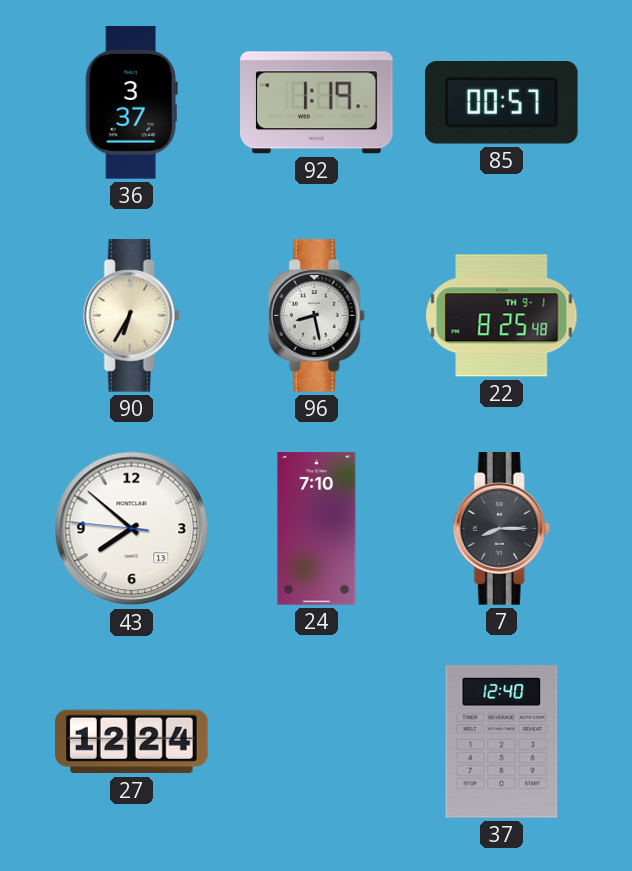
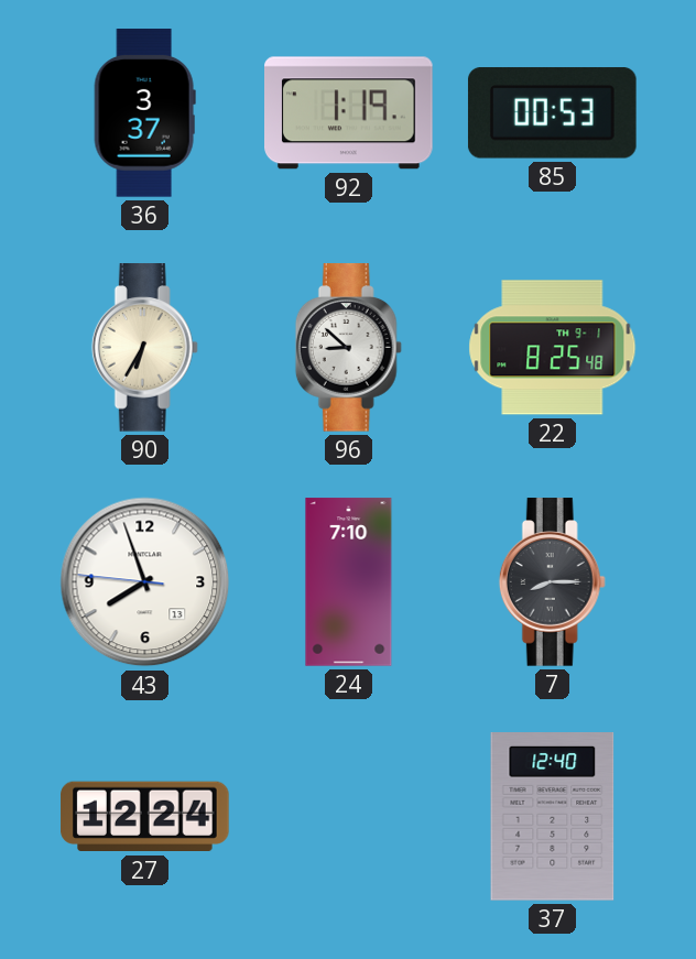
85: 00:57 -> 00:53
96: 8:28 -> 8:52
43: 7:51 -> 7:56
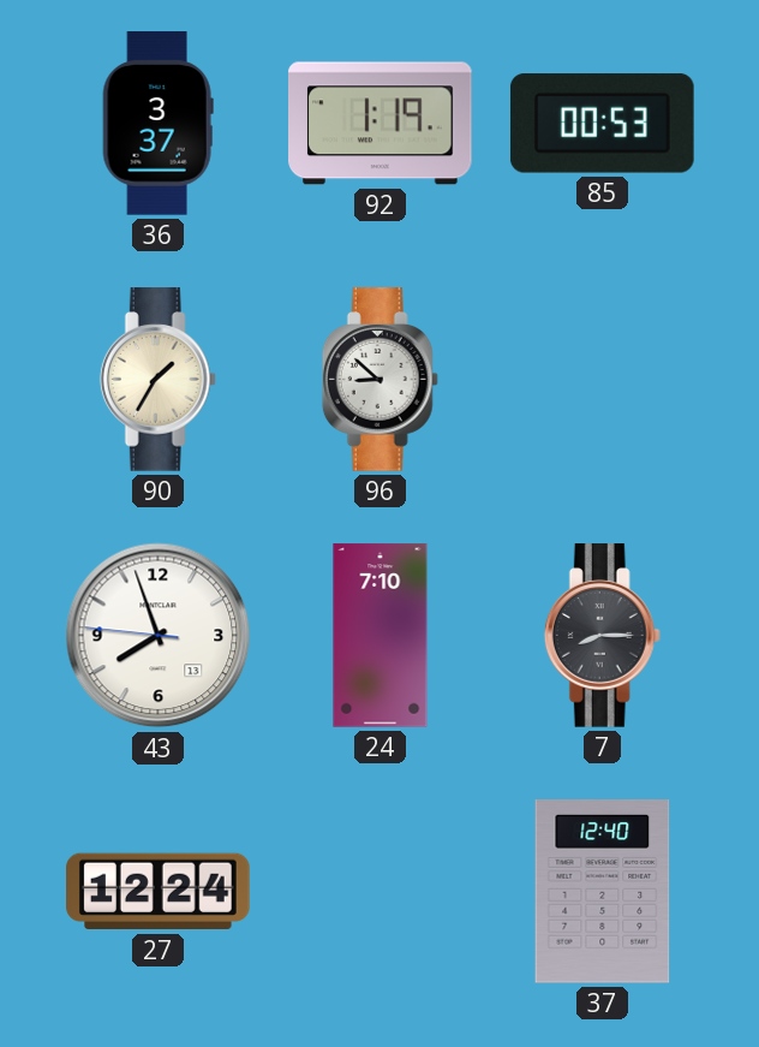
90: 6:35 -> 1:35
22: 8:25 -> none
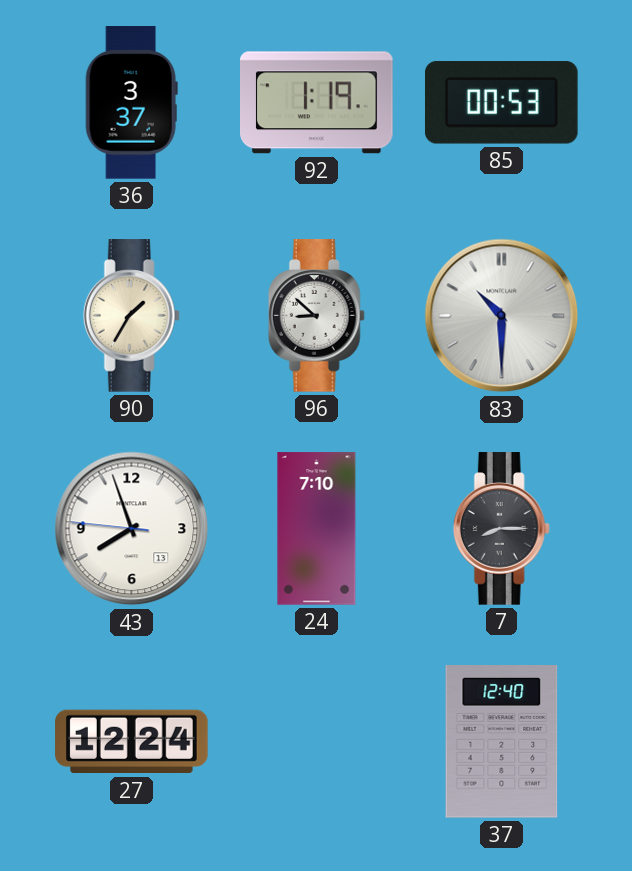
83: none -> 10:30
